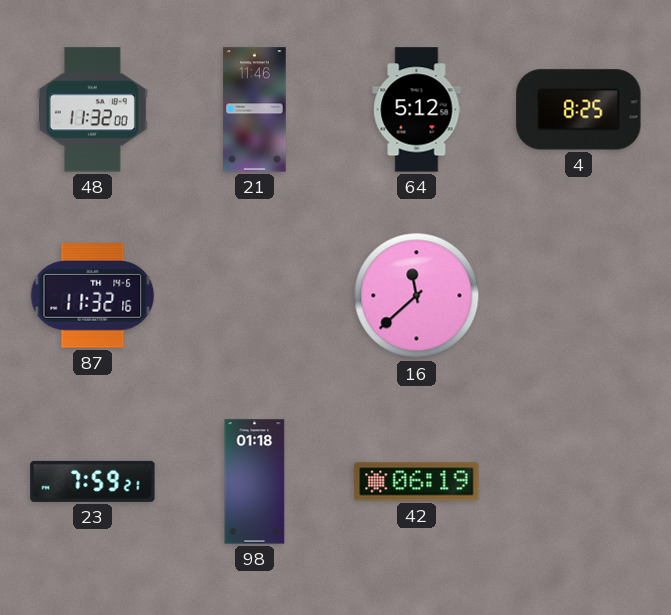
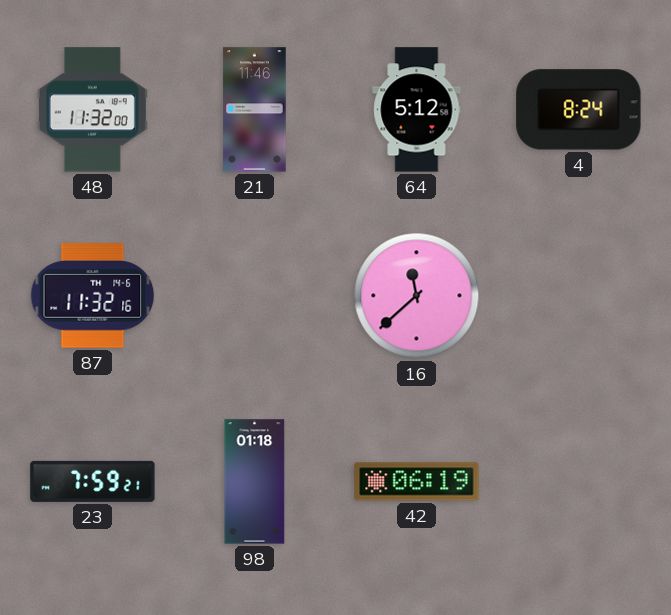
4: 8:25 -> 8:24
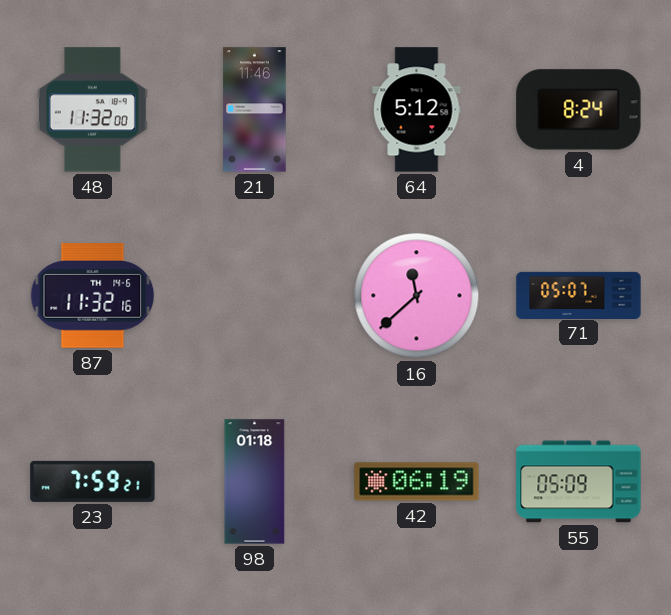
71: none -> 05:07
55: none -> 05:09
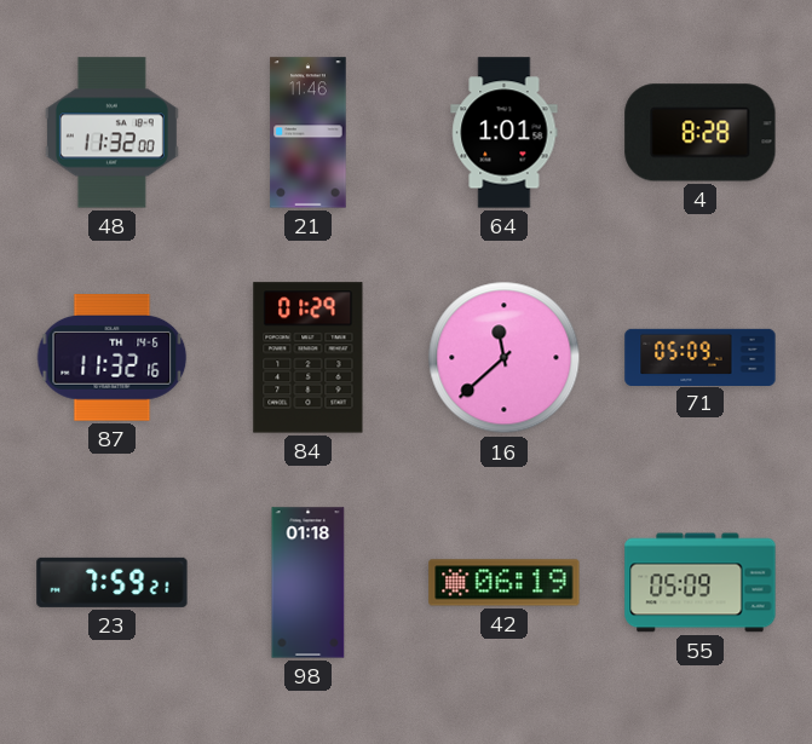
64: 5:12 -> 1:01
4: 8:24 -> 8:28
84: none -> 01:29
71: 05:07 -> 05:09
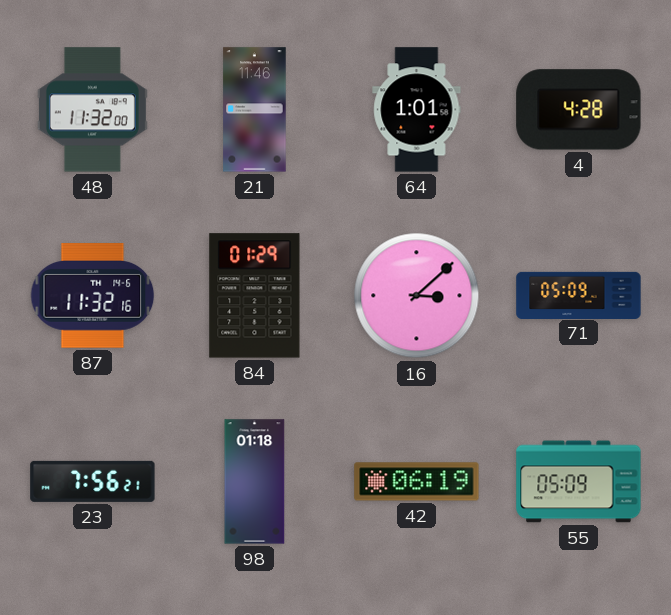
4: 8:28 -> 4:28
16: 11:38 -> 3:08
23: 7:59 -> 7:56
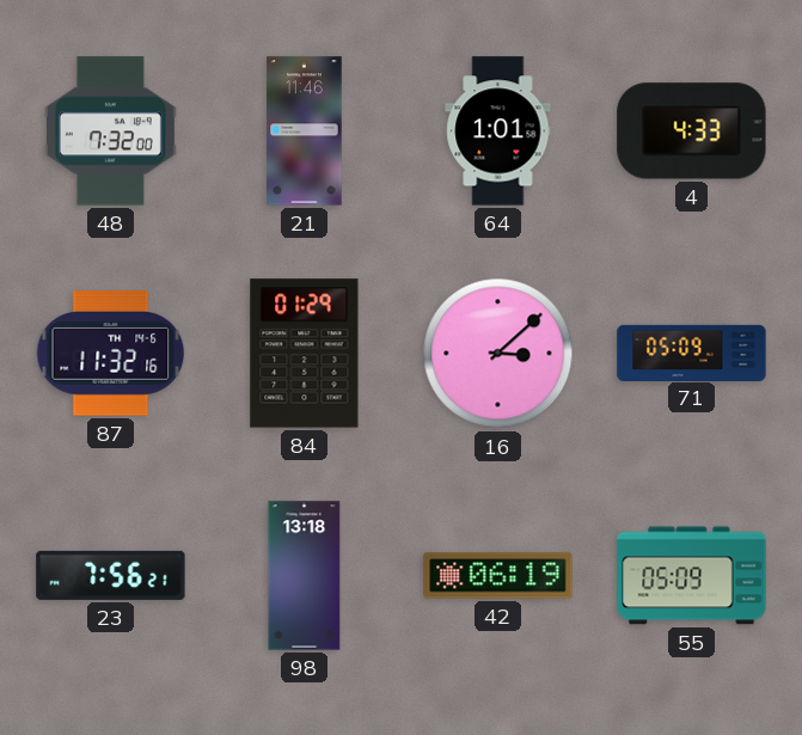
48: 11:32 -> 7:32
4: 4:28 -> 4:33
98: 01:18 -> 13:18
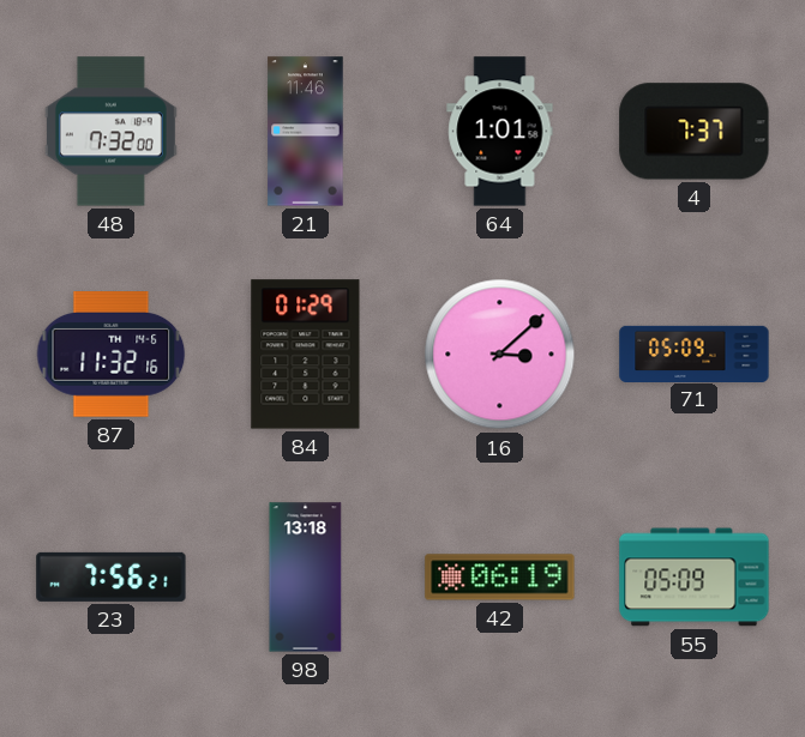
4: 4:33 -> 7:37
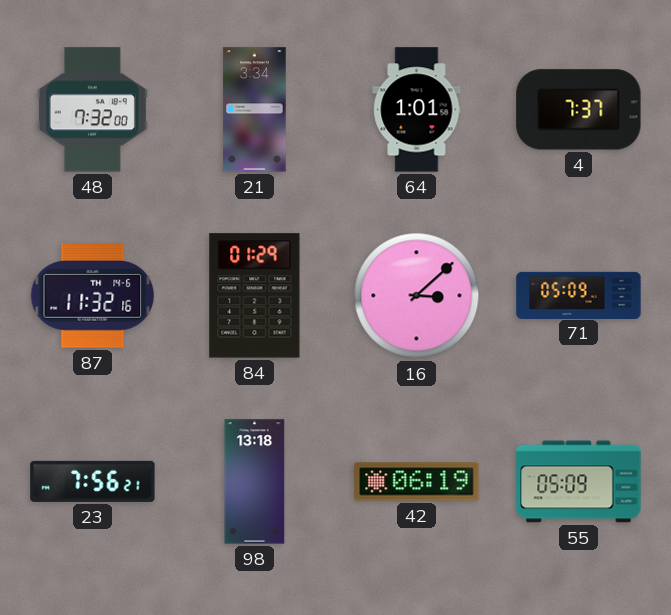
21: 11:46 -> 3:34
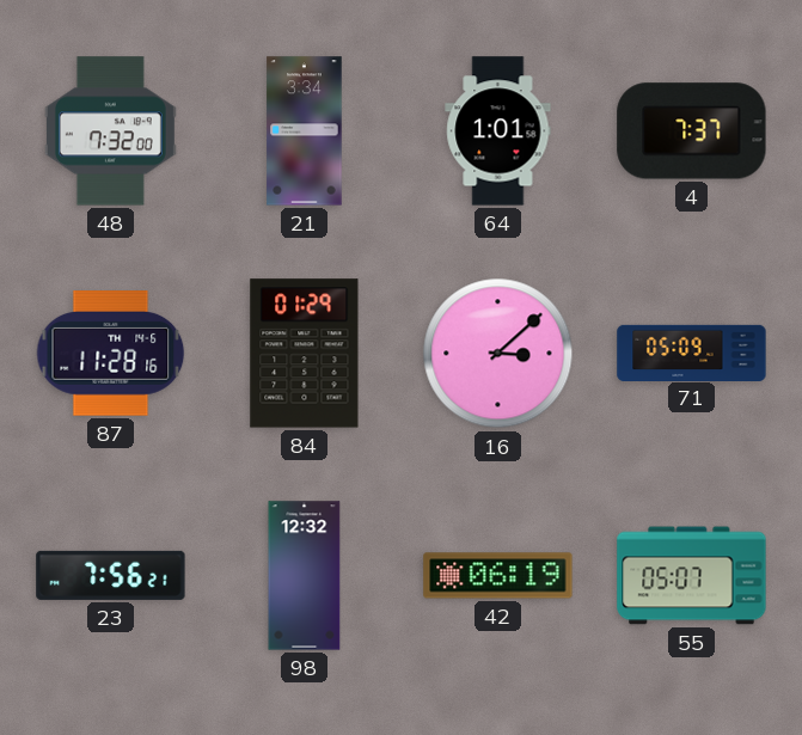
87: 11:32 -> 11:28
98: 13:18 -> 12:32
55: 05:09 -> 05:07
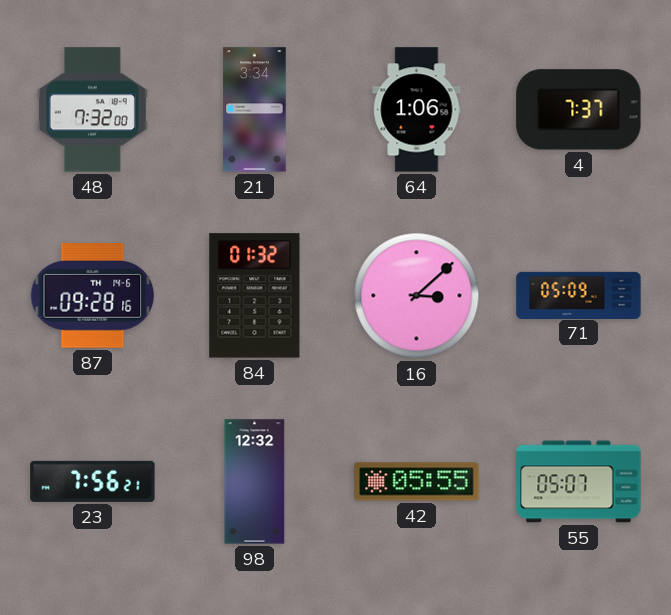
64: 1:01 -> 1:06
87: 11:28 -> 09:28
84: 01:29 -> 01:32
42: 06:19 -> 05:55
